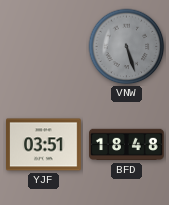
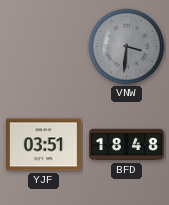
VNW: 5:27 -> 3:31
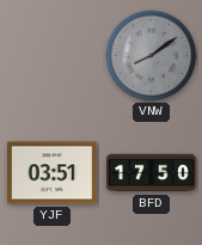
VNW: 3:31 -> 8:09
BFD: 18:48 -> 17:50
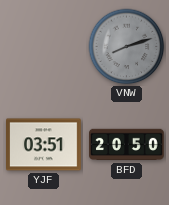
VNW: 8:09 -> 8:12
BFD: 17:50 -> 20:50
